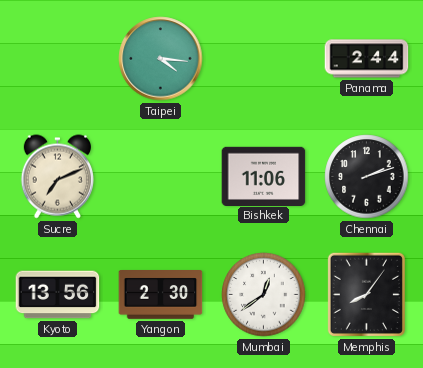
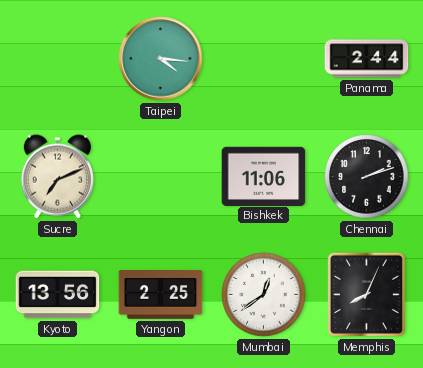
Yangon: 2:30 -> 2:25
Memphis: 8:06 -> 8:04
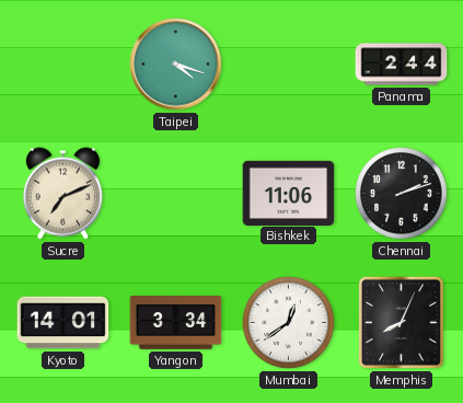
Taipei: 4:16 -> 4:18
Kyoto: 13:56 -> 14:01
Yangon: 2:25 -> 3:34
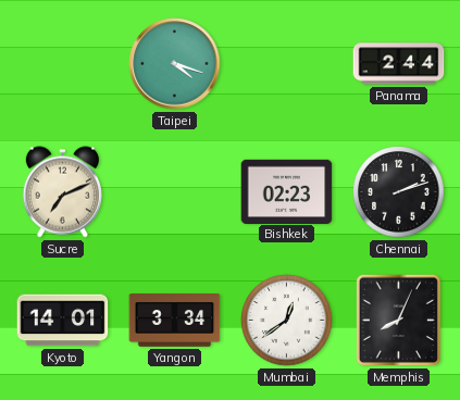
Bishkek: 11:06 -> 02:23
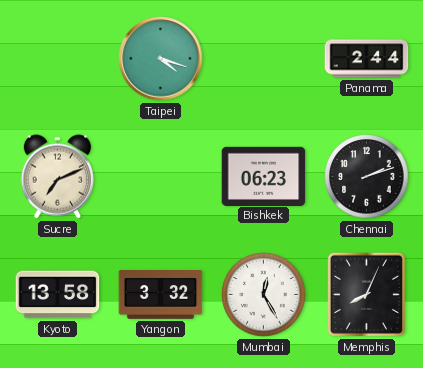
Bishkek: 02:23 -> 06:23
Kyoto: 14:01 -> 13:58
Yangon: 3:34 -> 3:32
Mumbai: 12:39 -> 12:25
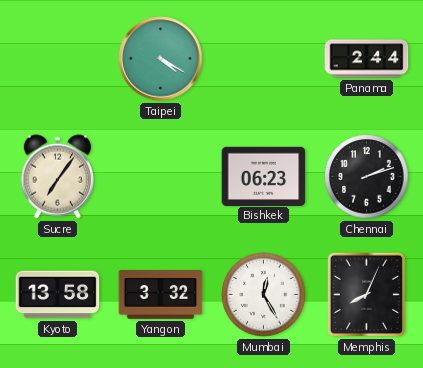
Taipei: 4:18 -> 4:20
Sucre: 7:11 -> 7:06
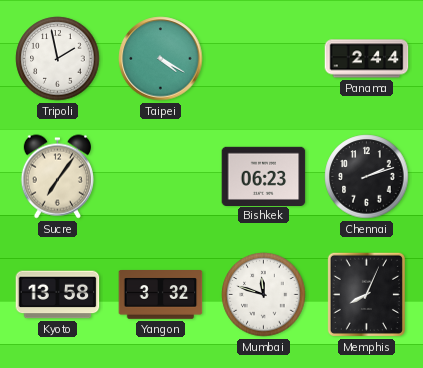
Tripoli: none -> 1:58
Mumbai: 12:25 -> 11:48
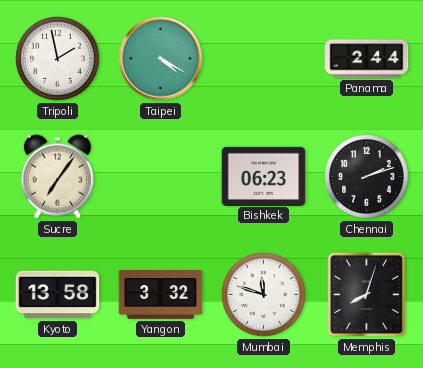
Memphis: 8:04 -> 8:03
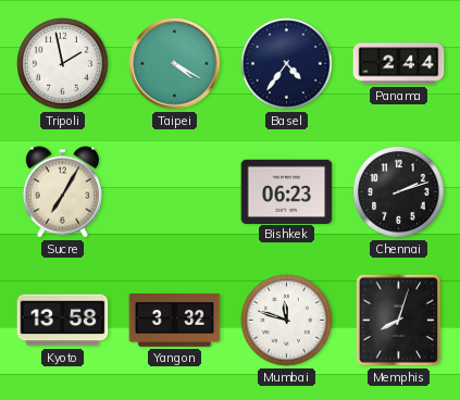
Basel: none -> 4:36
Sucre: 7:06 -> 7:05
